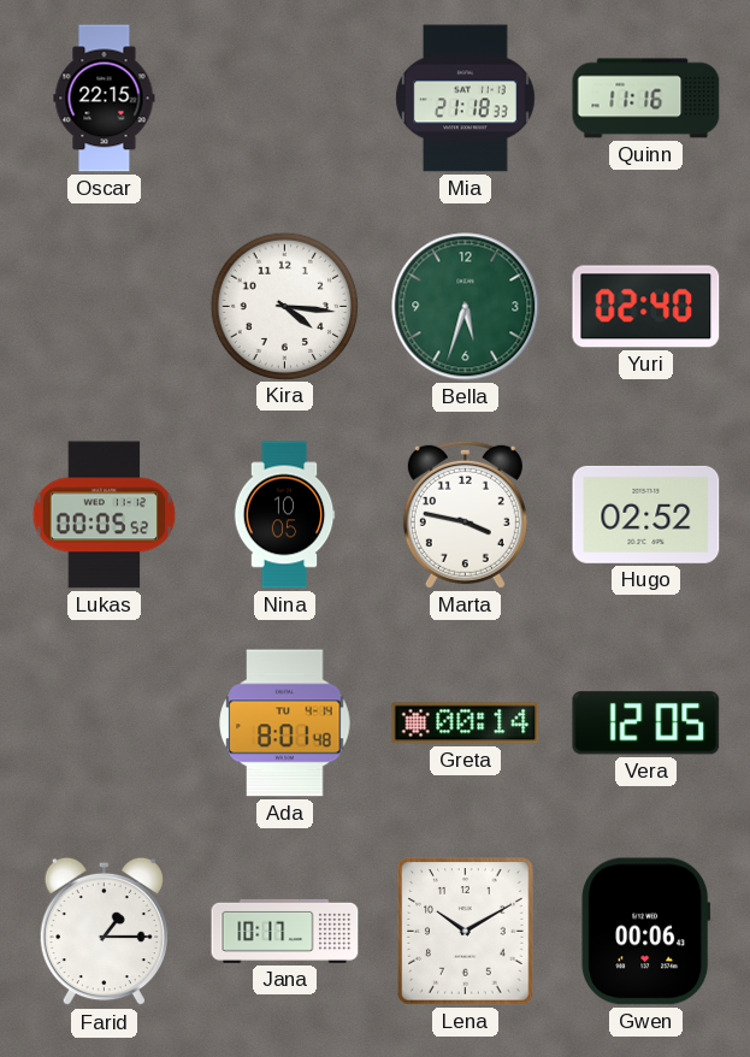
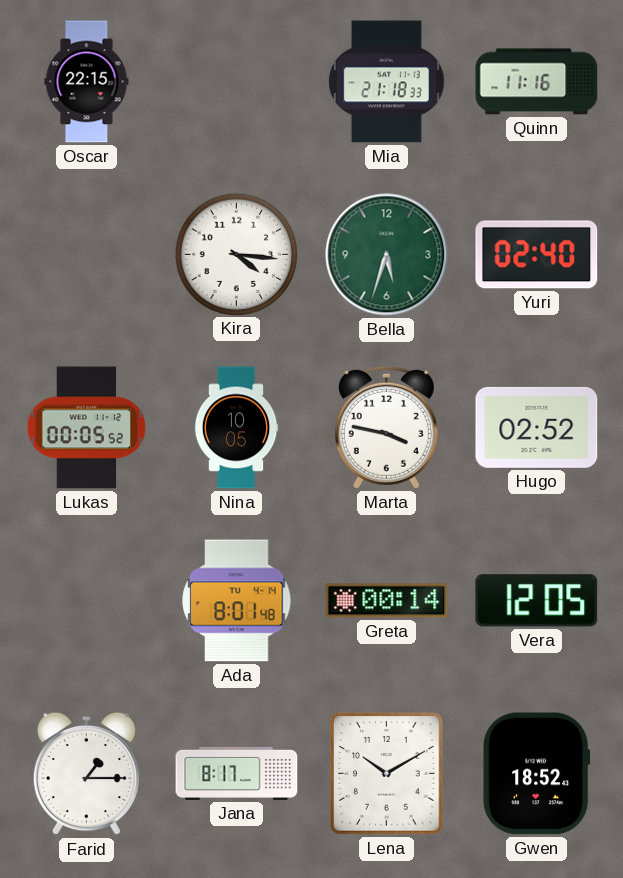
Jana: 10:17 -> 8:17
Gwen: 00:06 -> 18:52
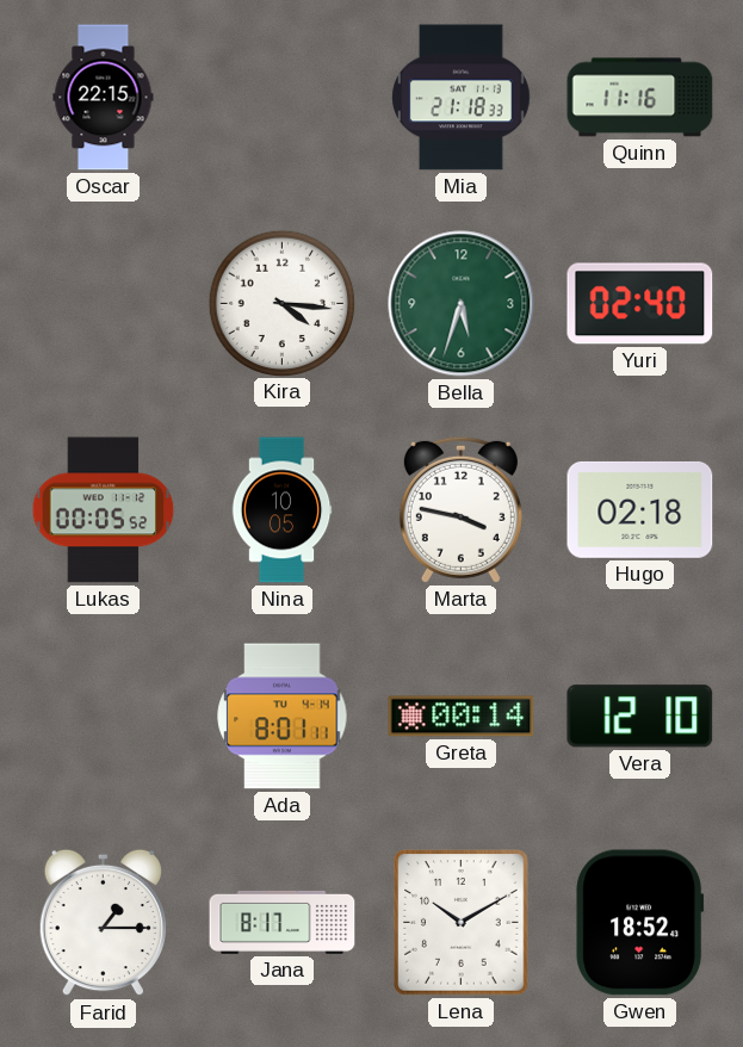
Hugo: 02:52 -> 02:18
Ada: 8:01:48 -> 8:01:11
Vera: 12:05 -> 12:10
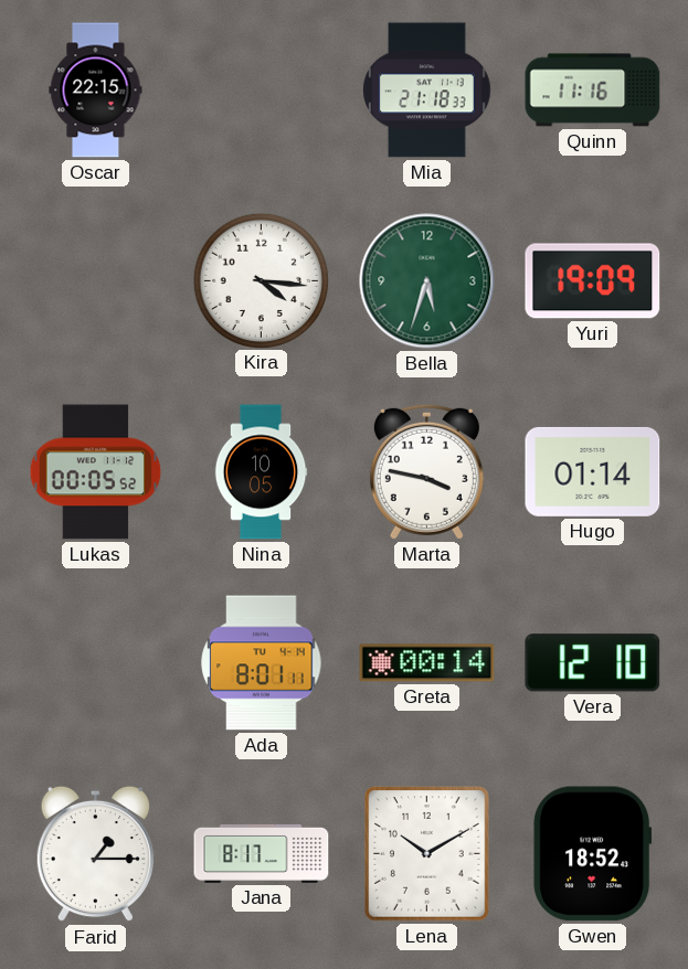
Yuri: 02:40 -> 19:09
Hugo: 02:18 -> 01:14
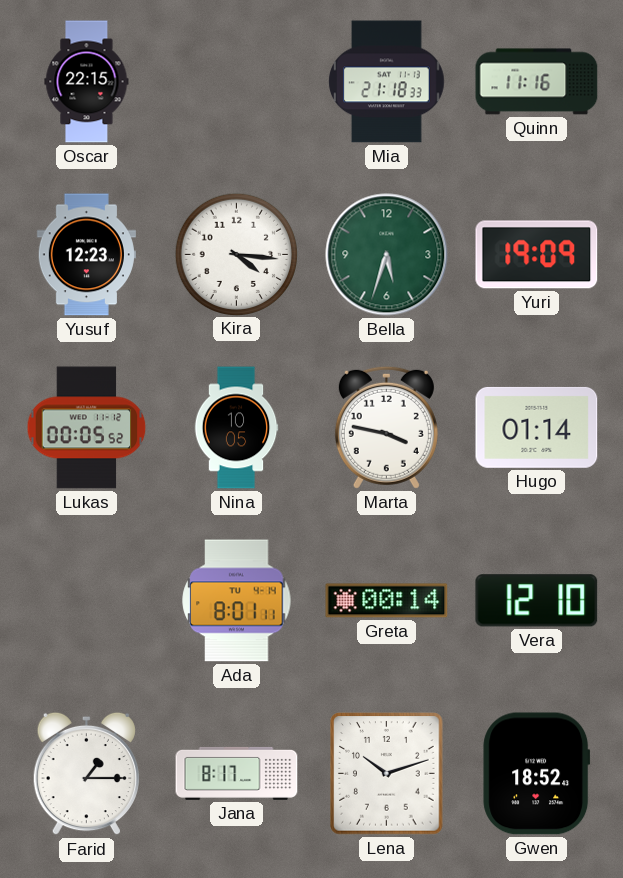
Yusuf: none -> 12:23
Lena: 10:10 -> 10:12
